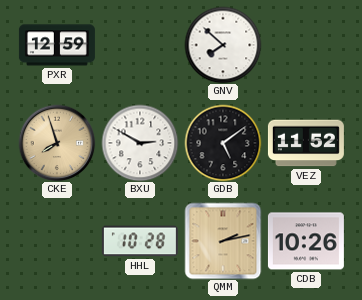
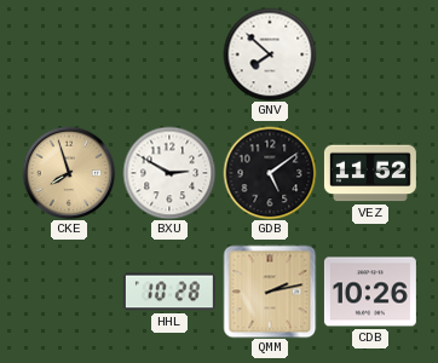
PXR: 12:59 -> none
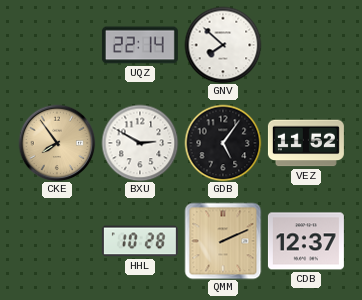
UQZ: none -> 22:14
CKE: 7:57 -> 7:54
GDB: 5:09 -> 5:06
QMM: 2:13 -> 2:11
CDB: 10:26 -> 12:37
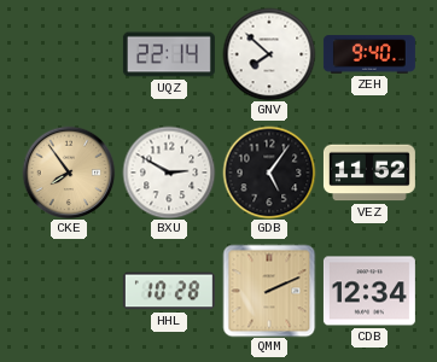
ZEH: none -> 9:40
CDB: 12:37 -> 12:34
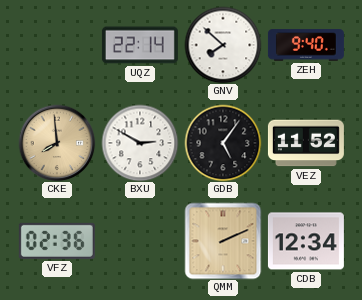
CKE: 7:54 -> 7:59
VFZ: none -> 02:36
HHL: 10:28 -> none
